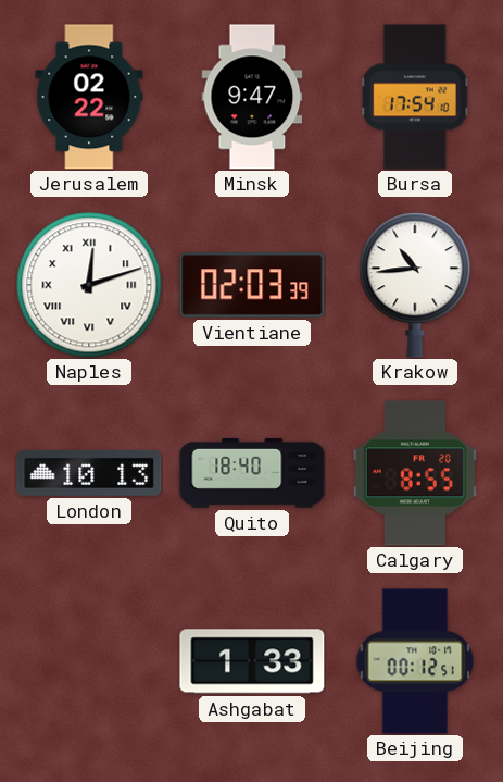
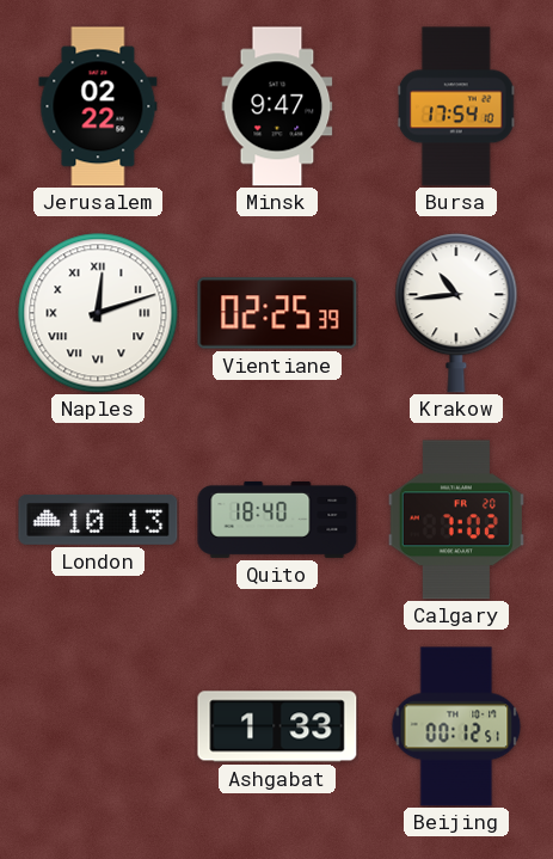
Vientiane: 02:03 -> 02:25
Calgary: 8:55 -> 7:02
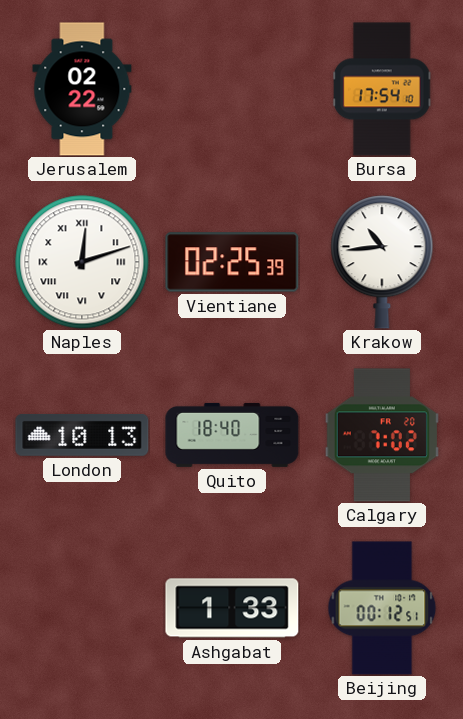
Minsk: 9:47 -> none
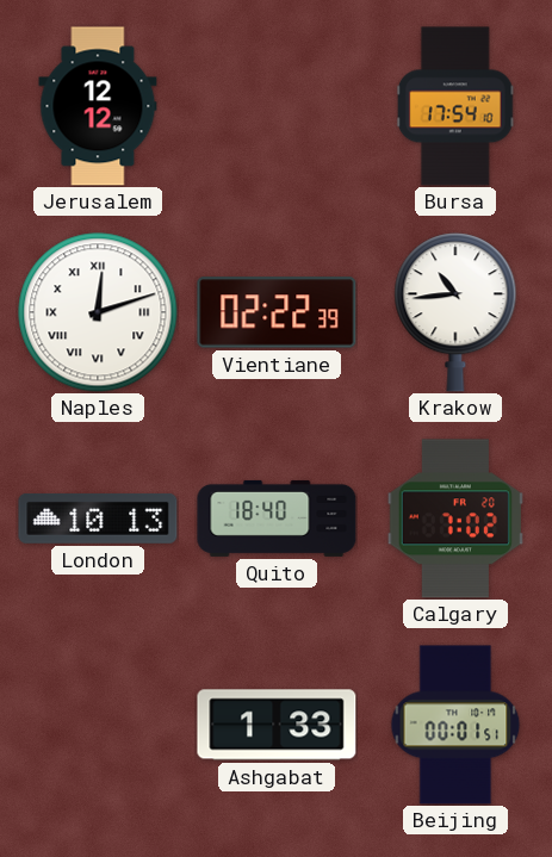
Jerusalem: 02:22 -> 12:12
Vientiane: 02:25 -> 02:22
Beijing: 00:12 -> 00:01
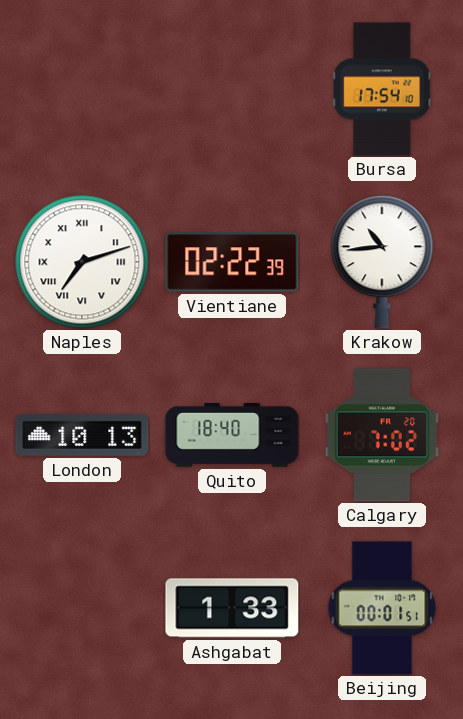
Jerusalem: 12:12 -> none
Naples: 12:12 -> 7:12
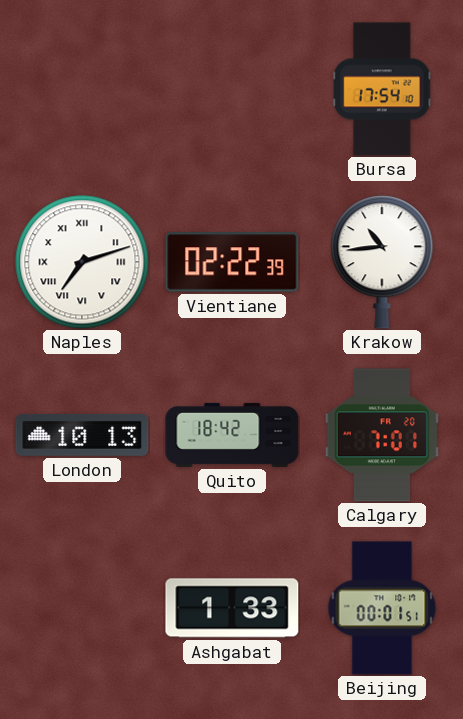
Quito: 18:40 -> 18:42
Calgary: 7:02 -> 7:01
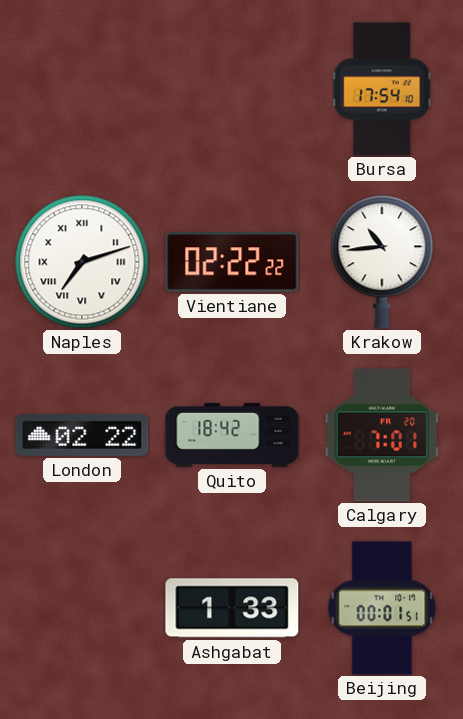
Vientiane: 02:22:39 -> 02:22:22
London: 10:13 -> 02:22
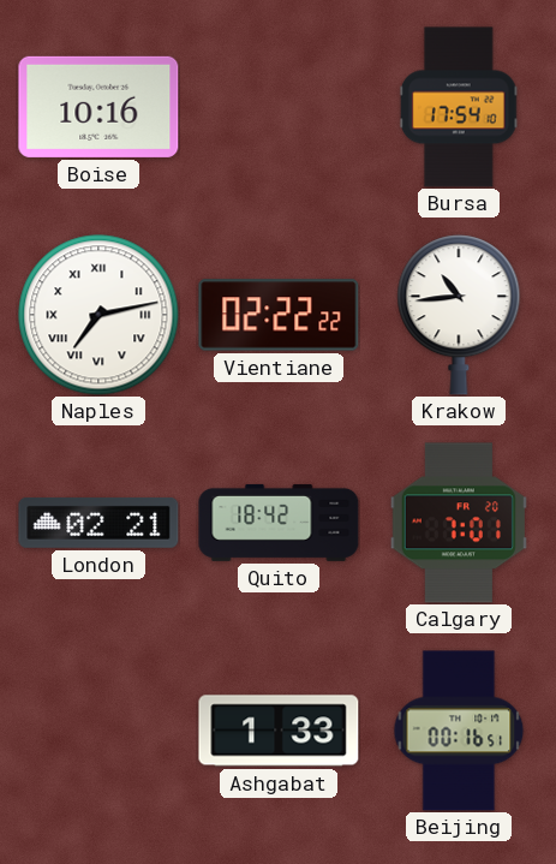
Boise: none -> 10:16
Naples: 7:12 -> 7:13
London: 02:22 -> 02:21
Beijing: 00:01 -> 00:16
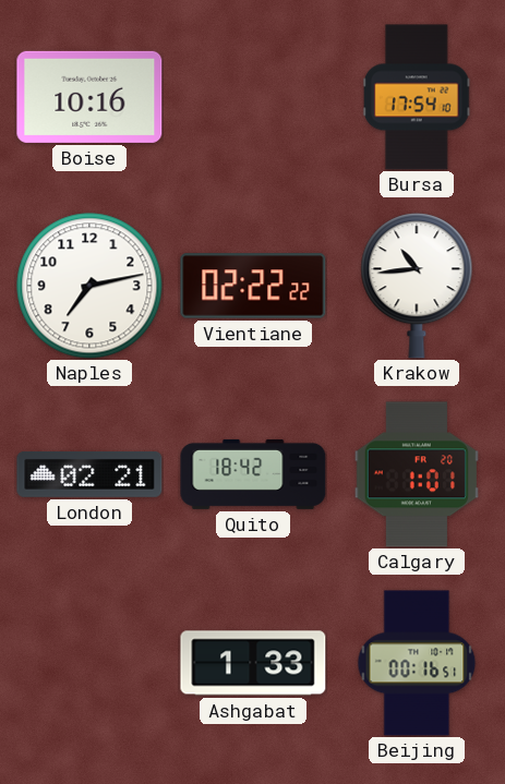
Naples numerals: Roman -> Arabic
Calgary: 7:01 -> 1:01
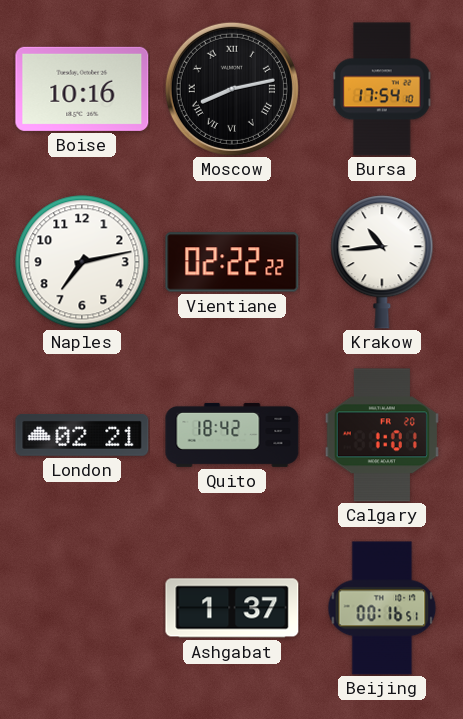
Moscow: none -> 8:13
Ashgabat: 1:33 -> 1:37
